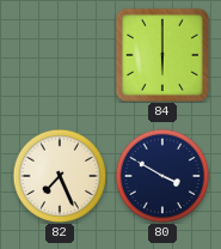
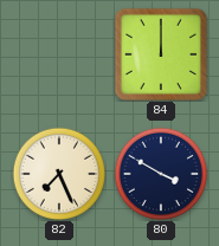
84: 6:00 -> 12:00
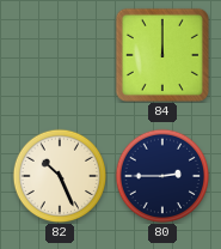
82: 7:26 -> 10:26
80: 3:50 -> 2:45
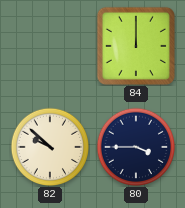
82: 10:26 -> 9:52
80: 2:45 -> 3:45
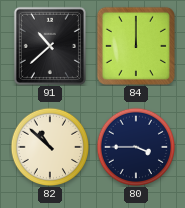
91: none -> 10:38
82: 9:52 -> 10:52
